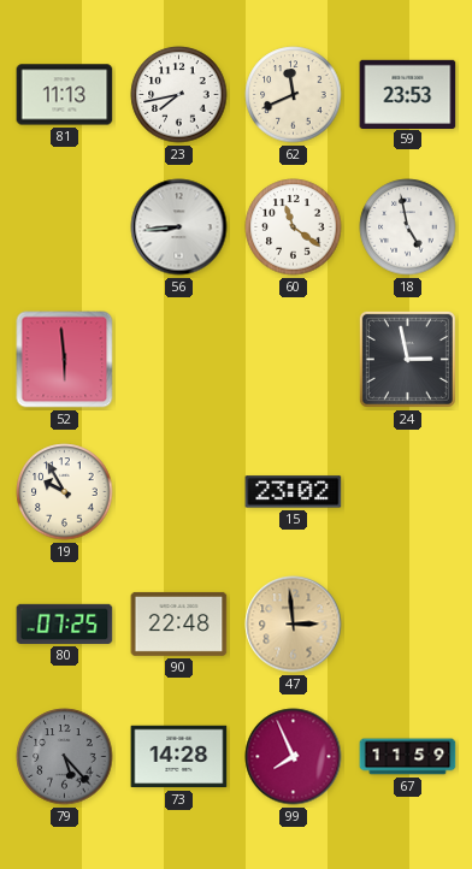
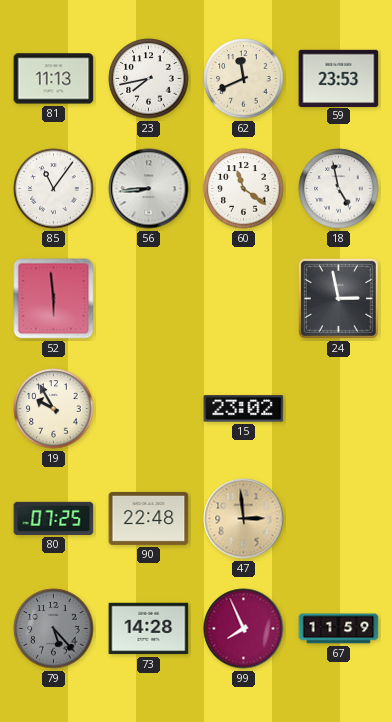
85: none -> 11:06
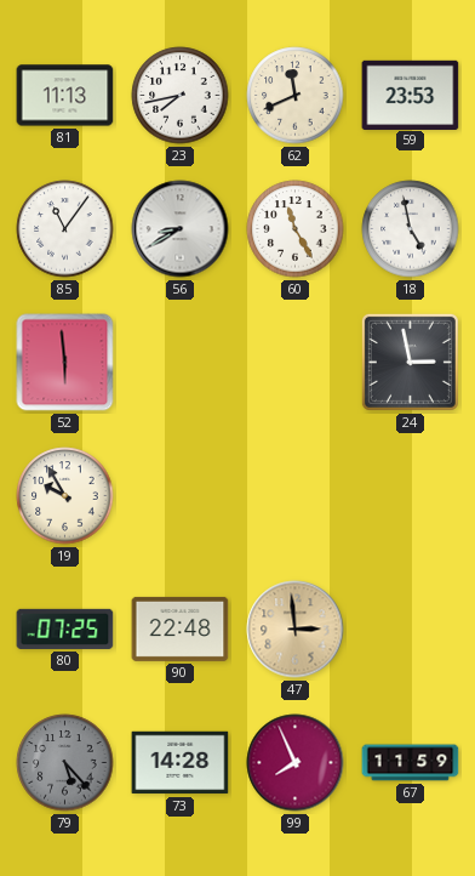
56: 8:44 -> 8:40
60: 11:21 -> 11:25
15: 23:02 -> none
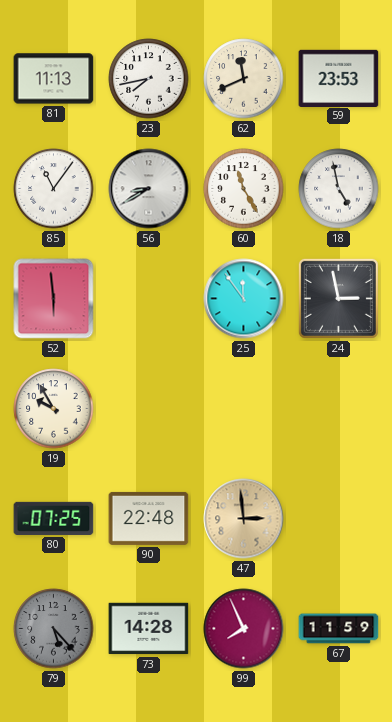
25: none -> 11:54
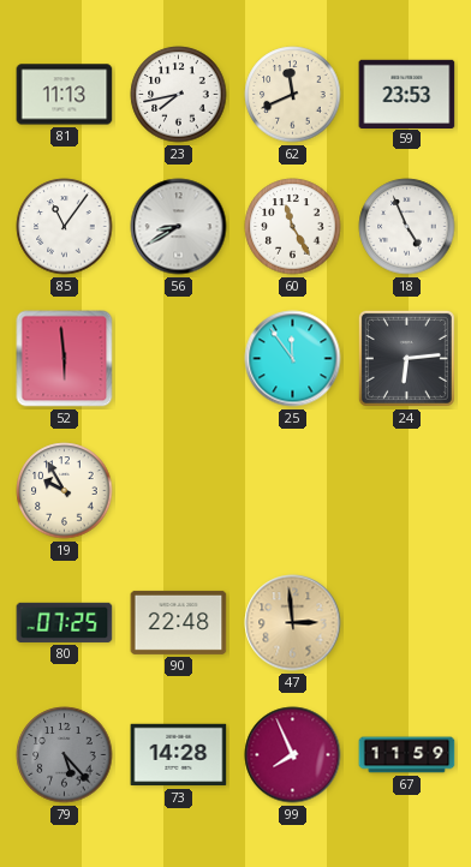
18: 4:58 -> 4:56
24: 2:58 -> 6:14
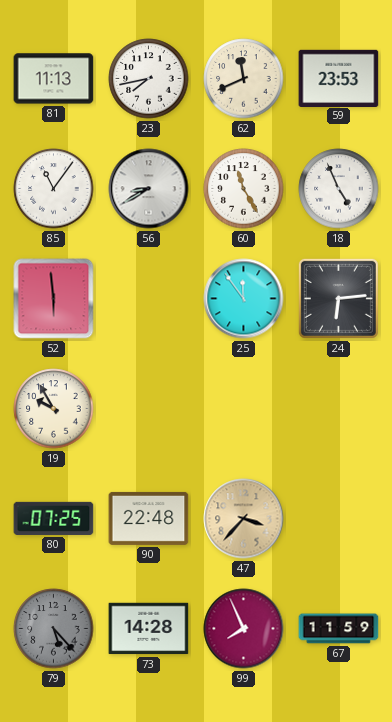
47: 2:59 -> 3:37
